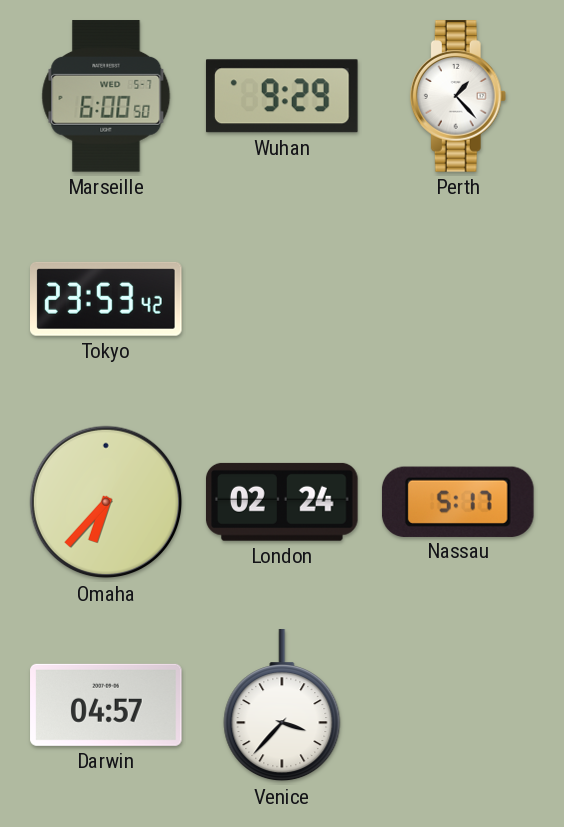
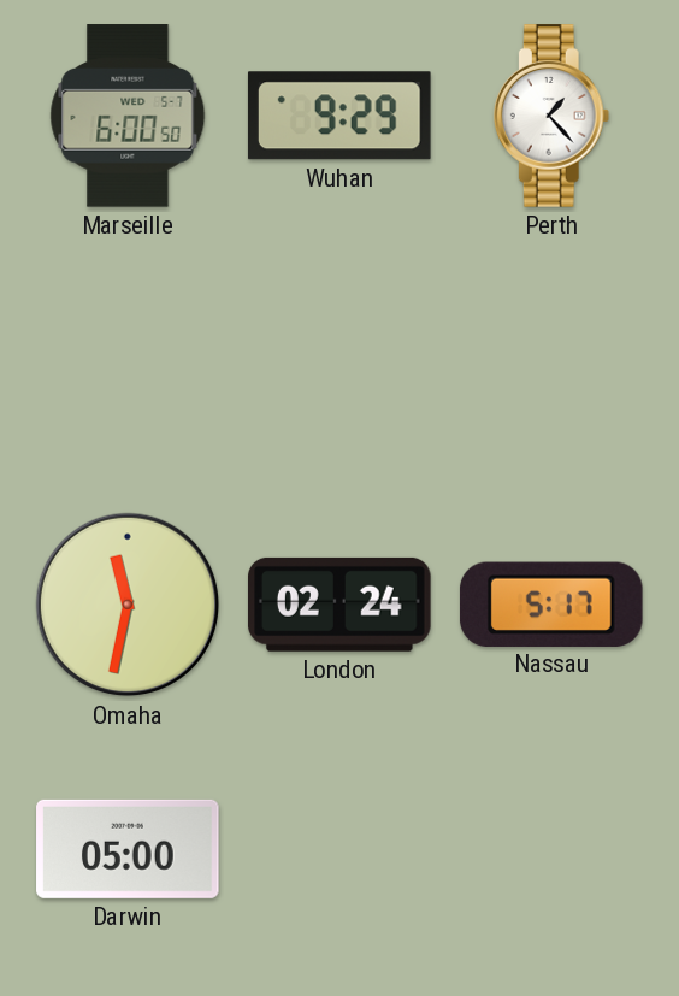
Tokyo: 23:53 -> none
Omaha: 6:37 -> 11:32
Darwin: 04:57 -> 05:00
Venice: 3:37 -> none
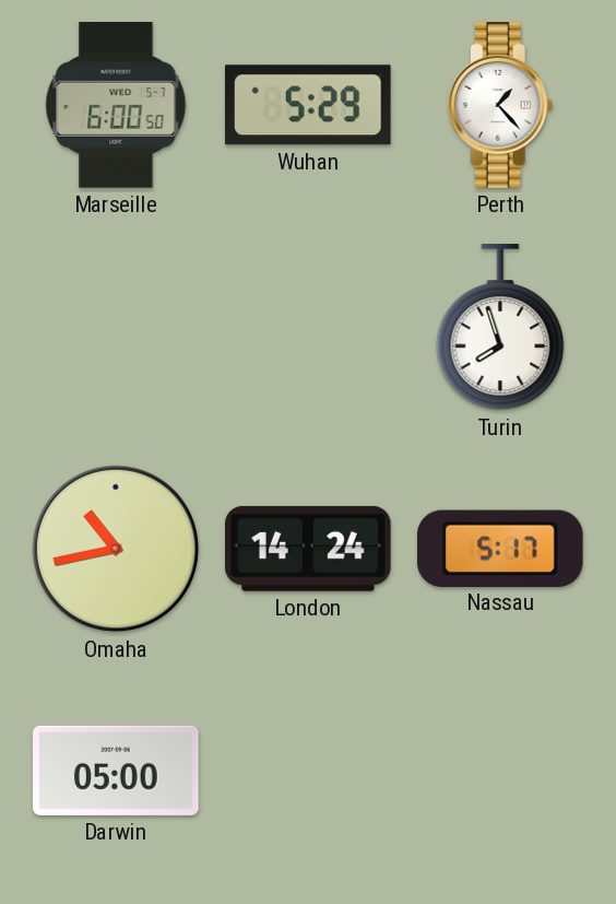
Wuhan: 9:29 -> 5:29
Turin: none -> 7:57
Omaha: 11:32 -> 10:43
London: 02:24 -> 14:24
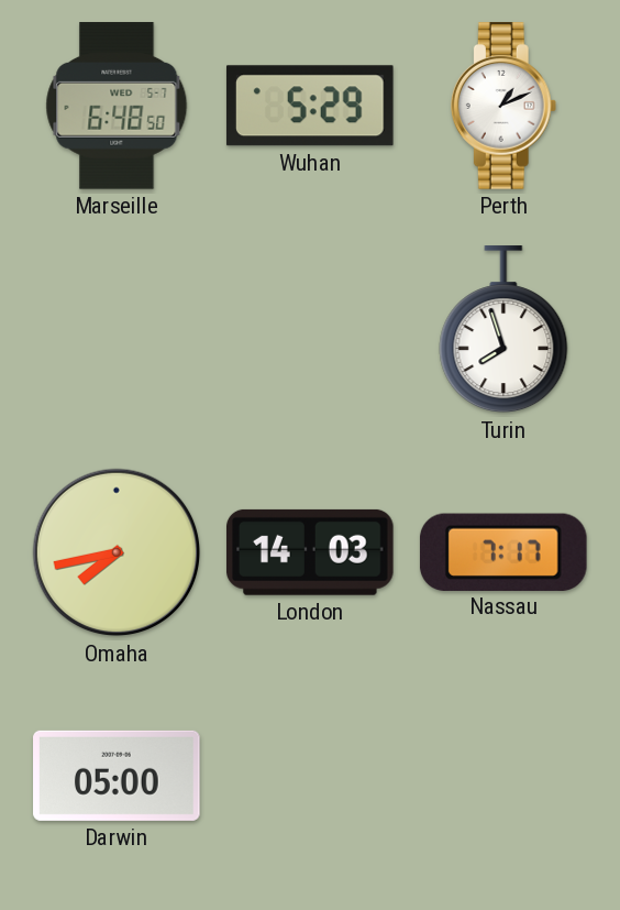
Marseille: 6:00 -> 6:48
Perth: 1:23 -> 1:11
Omaha: 10:43 -> 7:43
London: 14:24 -> 14:03
Nassau: 5:17 -> 7:17
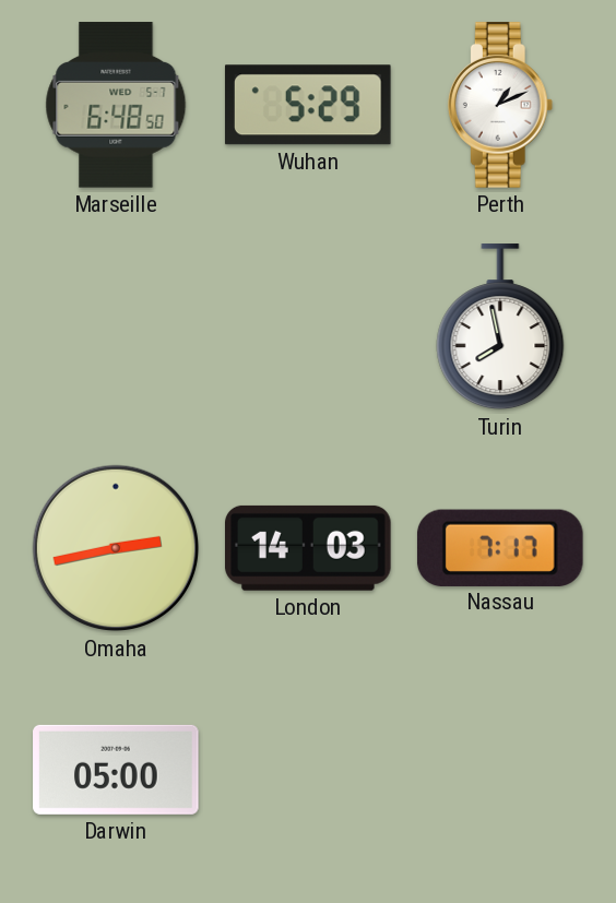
Turin: 7:57 -> 7:58
Omaha: 7:43 -> 2:43
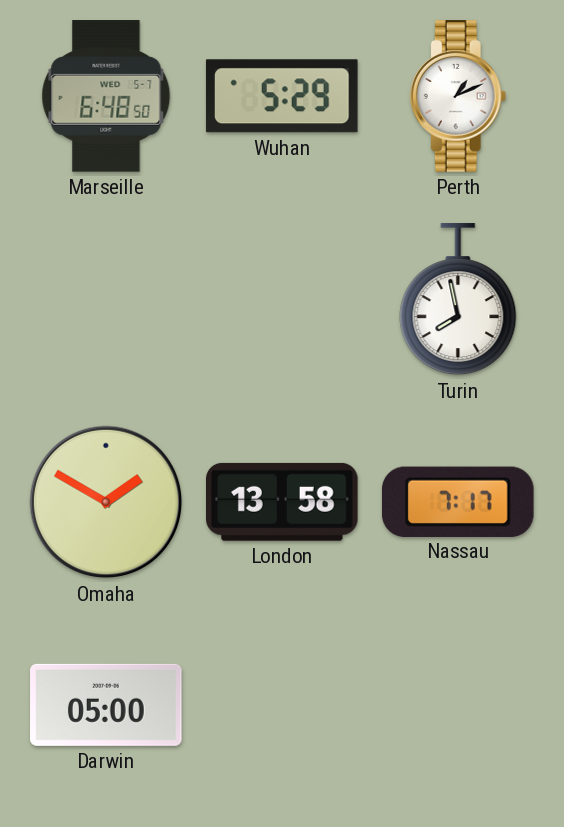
Omaha: 2:43 -> 1:50
London: 14:03 -> 13:58
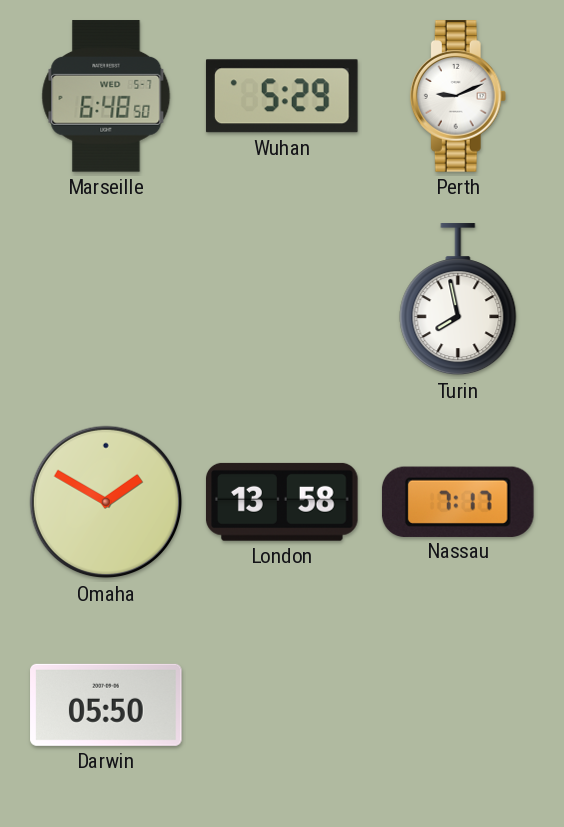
Perth: 1:11 -> 9:11
Darwin: 05:00 -> 05:50
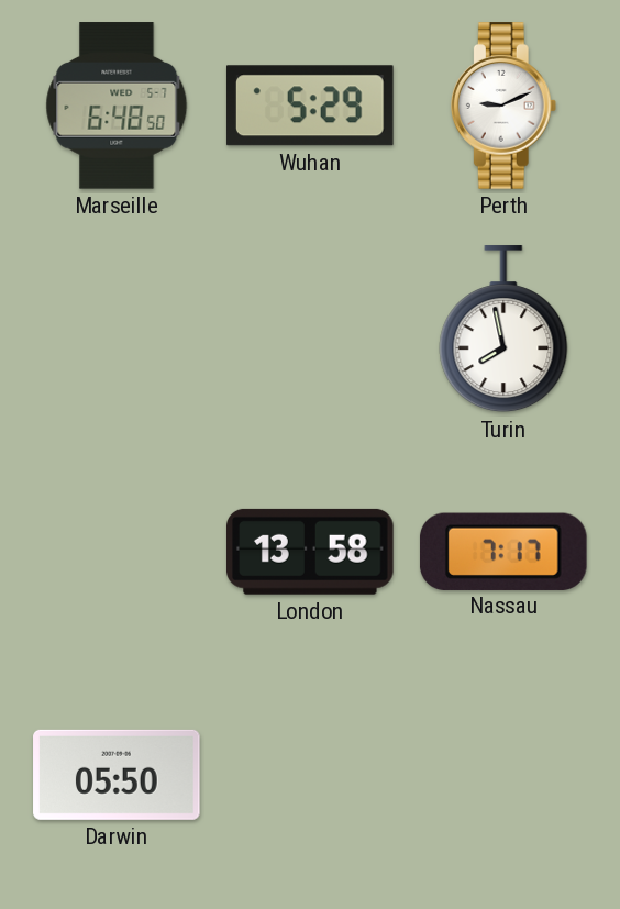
Omaha: 1:50 -> none
